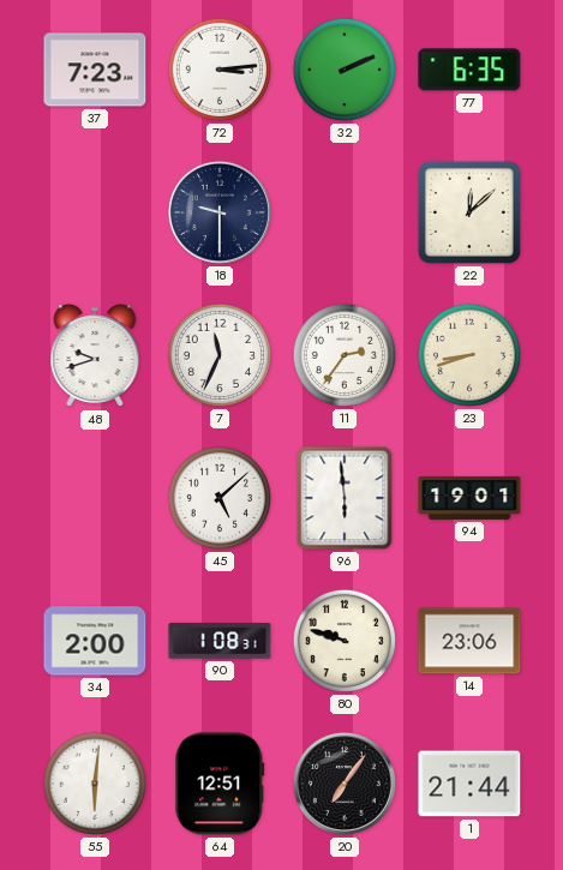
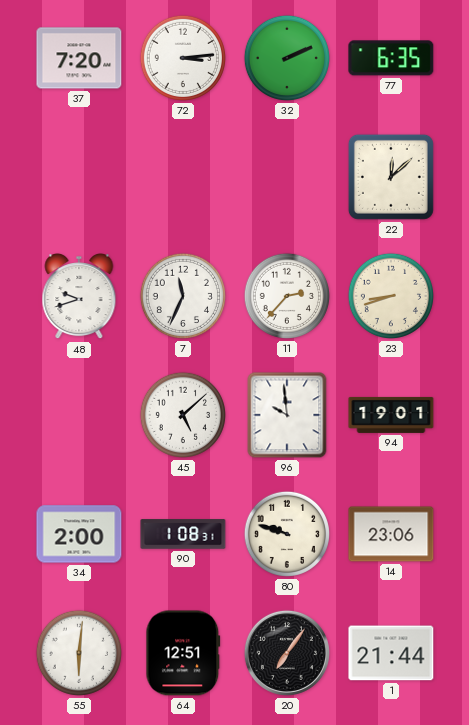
37: 7:23 -> 7:20
18: 9:30 -> none
11: 2:36 -> 2:37
96: 5:59 -> 9:59
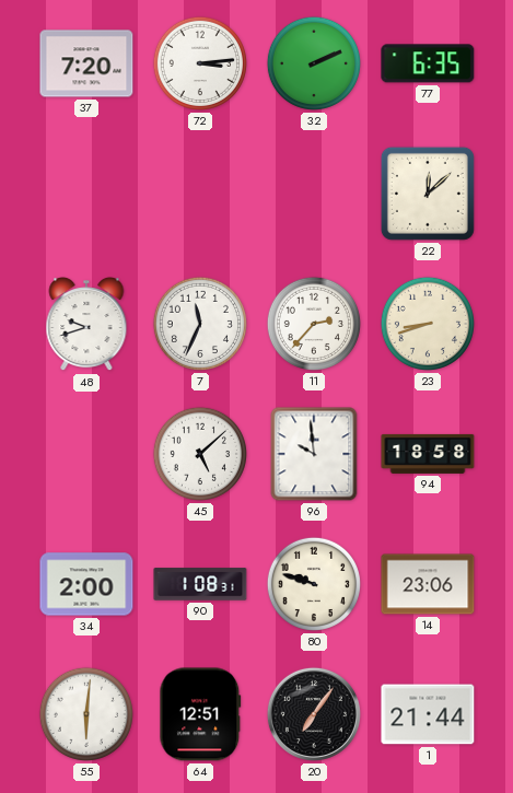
94: 19:01 -> 18:58
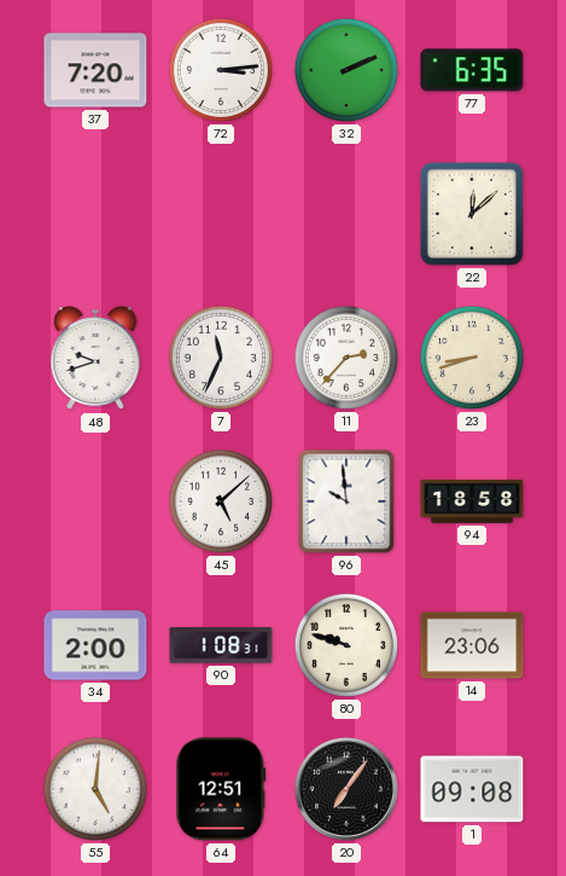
55: 6:01 -> 5:01
1: 21:44 -> 09:08
